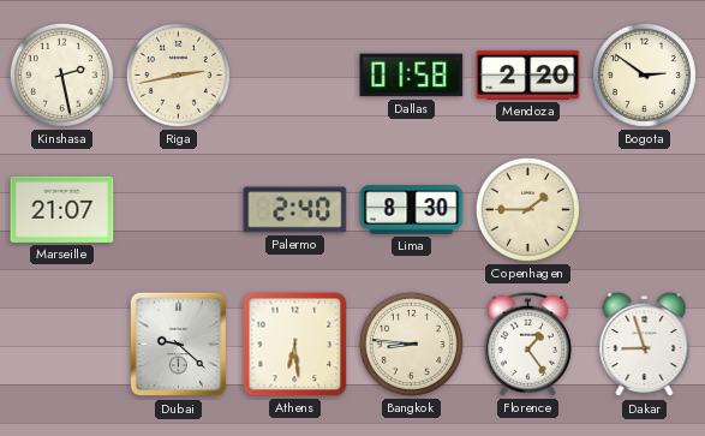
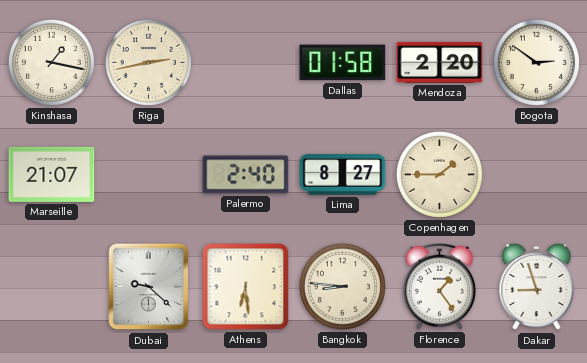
Kinshasa: 2:28 -> 1:17
Lima: 8:30 -> 8:27
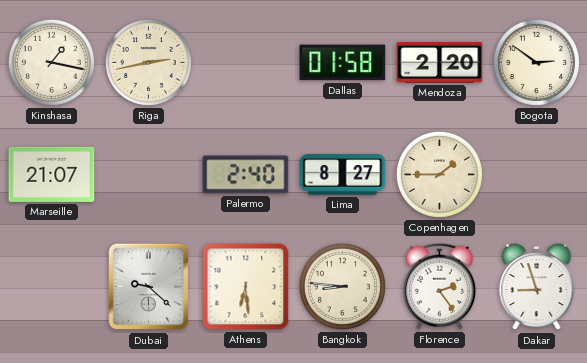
Florence: 1:24 -> 2:24
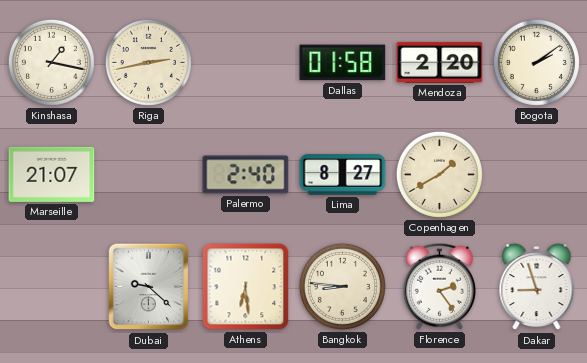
Bogota: 2:51 -> 2:09
Copenhagen: 1:45 -> 1:40
